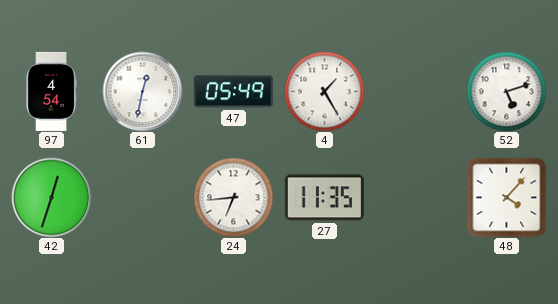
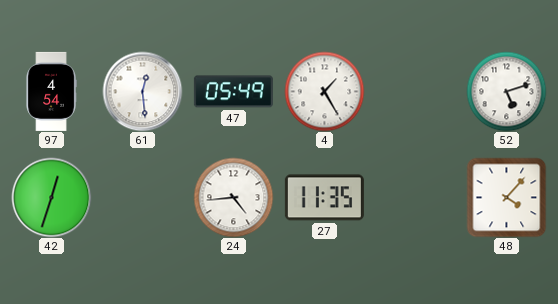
61: 12:32 -> 12:29
24: 6:44 -> 4:44
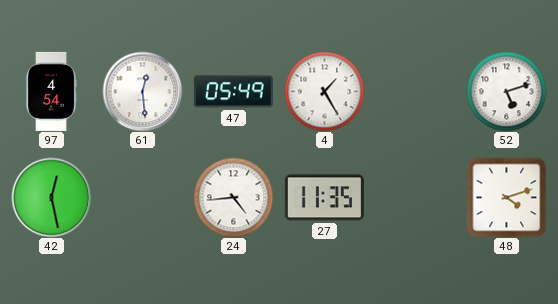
42: 12:33 -> 12:28
48: 4:07 -> 4:12
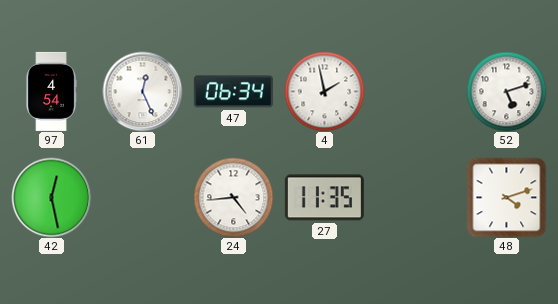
61: 12:29 -> 12:26
47: 05:49 -> 06:34
4: 1:25 -> 1:58
